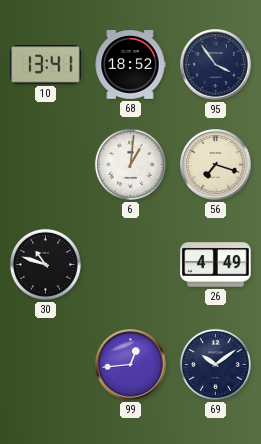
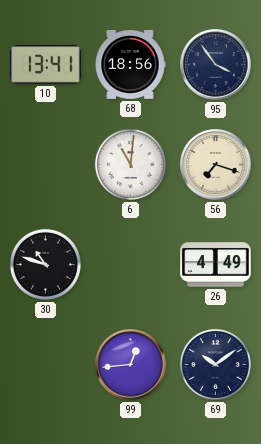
68: 18:52 -> 18:56
6: 1:01 -> 11:01
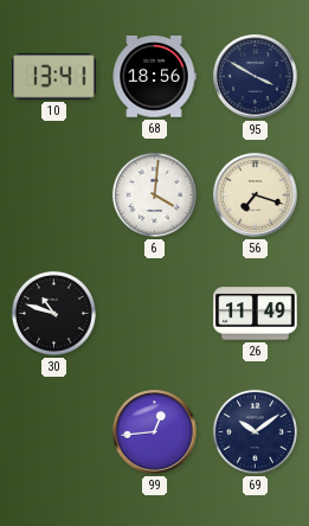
95: 3:54 -> 3:50
6: 11:01 -> 4:01
26: 4:49 -> 11:49
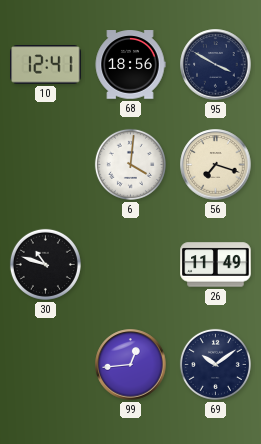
10: 13:41 -> 12:41
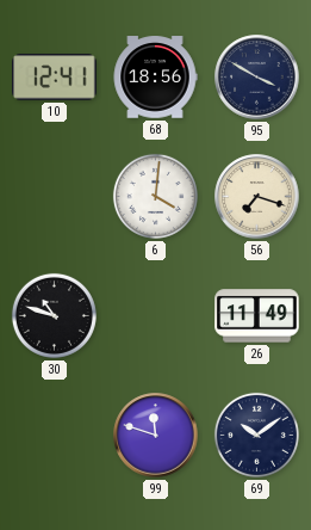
99: 12:44 -> 11:48
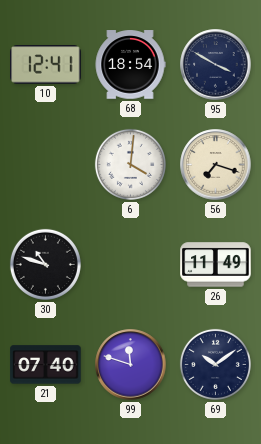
68: 18:56 -> 18:54
21: none -> 07:40
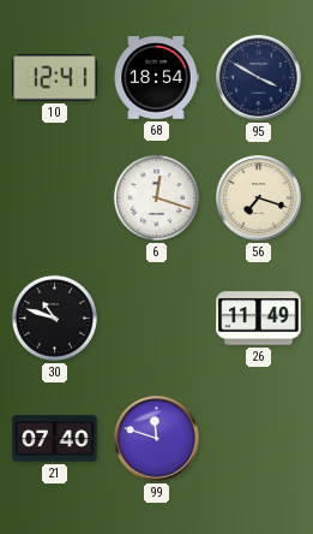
6: 4:01 -> 12:18
69: 10:09 -> none
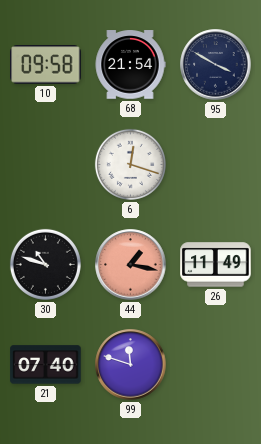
10: 12:41 -> 09:58
68: 18:54 -> 21:54
56: 7:18 -> none
44: none -> 1:17
